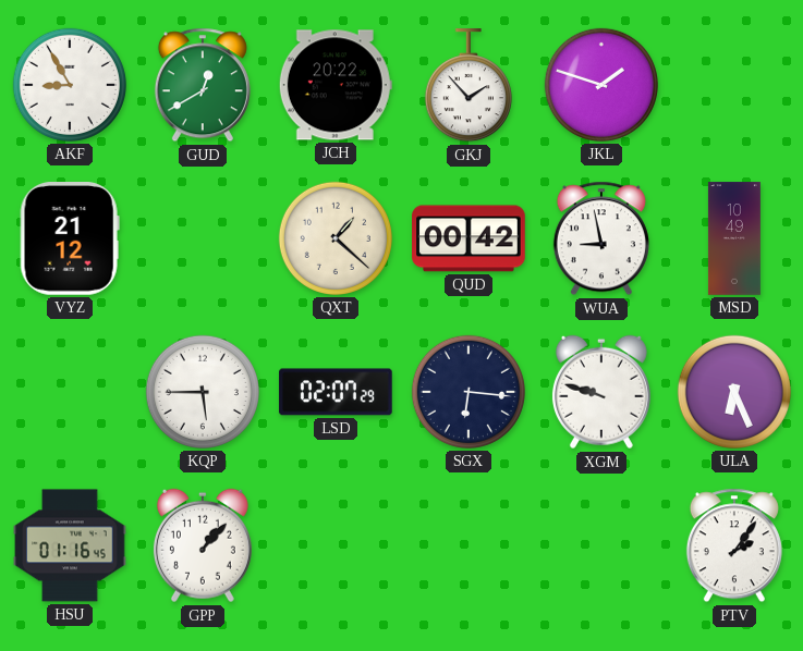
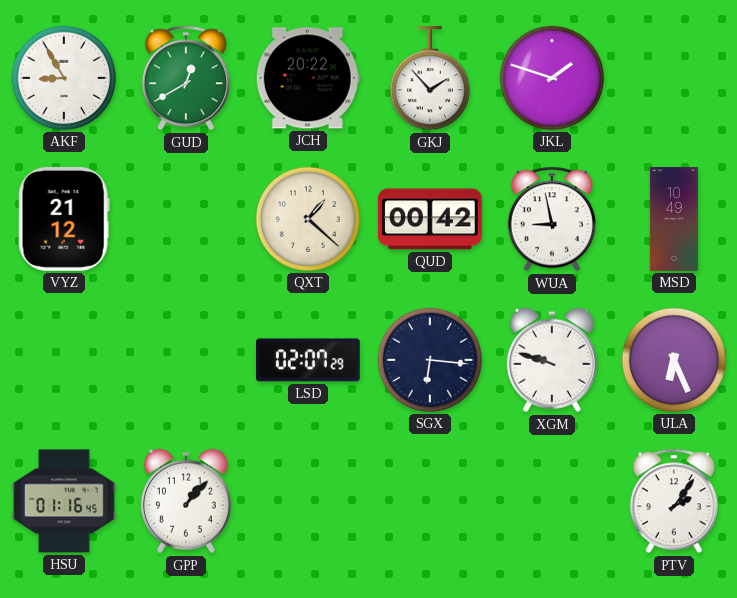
KQP: 5:45 -> none
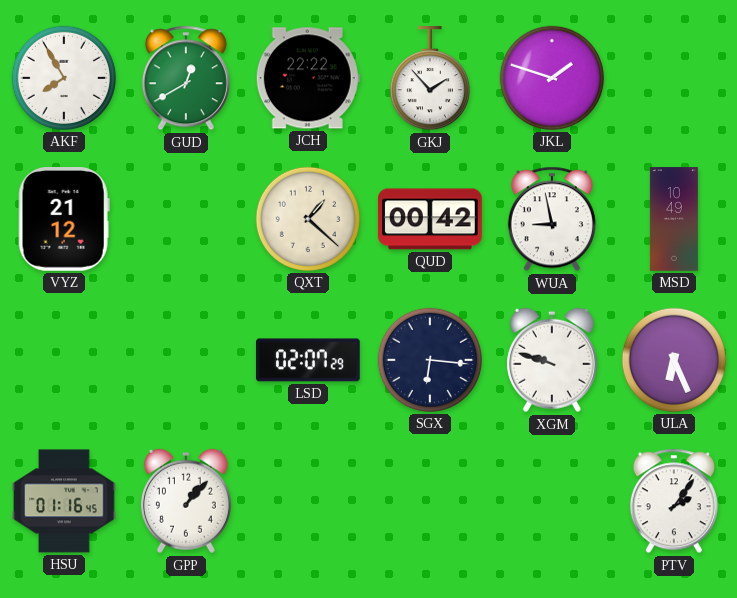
AKF: 8:55 -> 7:55
JCH: 20:22 -> 22:22
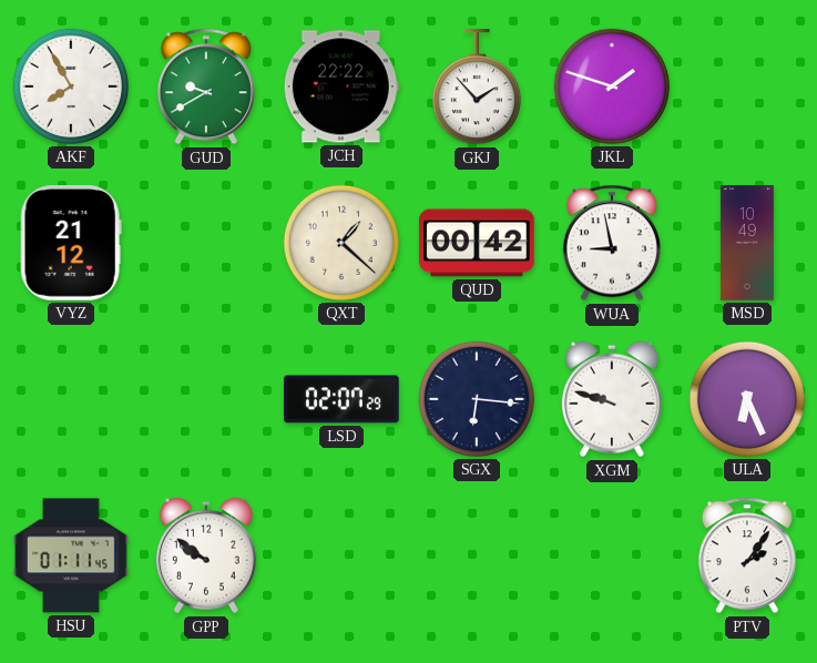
GUD: 12:40 -> 9:40
HSU: 01:16 -> 01:11
GPP: 1:07 -> 9:51
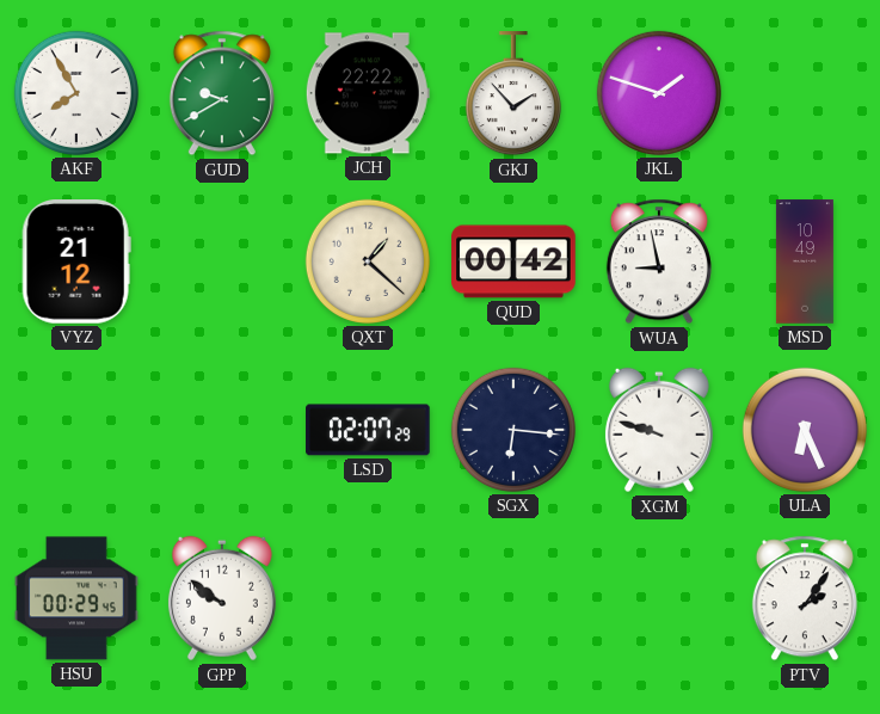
HSU: 01:11 -> 00:29
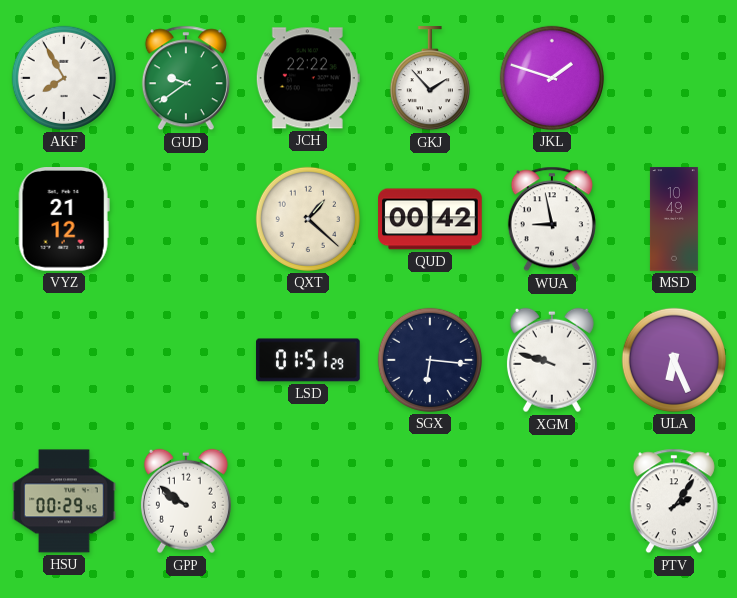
GUD: 9:40 -> 9:39
LSD: 02:07 -> 01:51
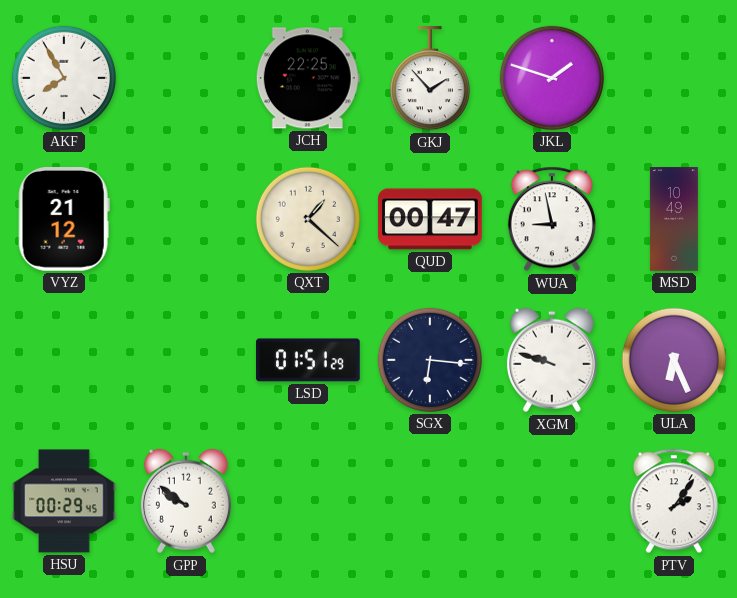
GUD: 9:39 -> none
JCH: 22:22 -> 22:25
QUD: 00:42 -> 00:47
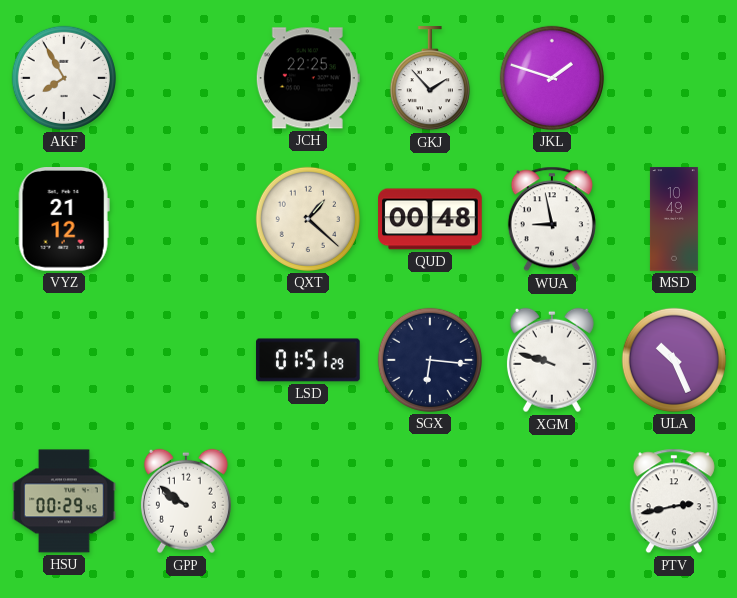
QUD: 00:47 -> 00:48
ULA: 6:26 -> 10:26
PTV: 2:06 -> 2:43
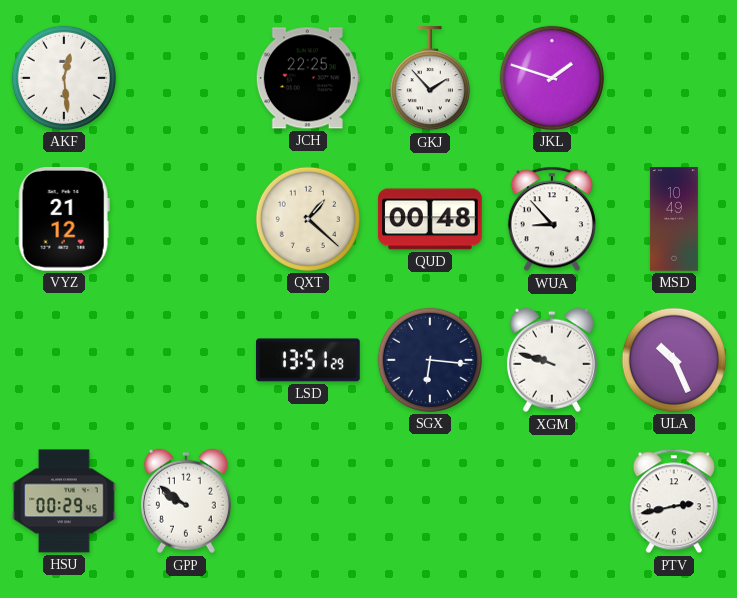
AKF: 7:55 -> 12:29
WUA: 8:58 -> 8:53
LSD: 01:51 -> 13:51
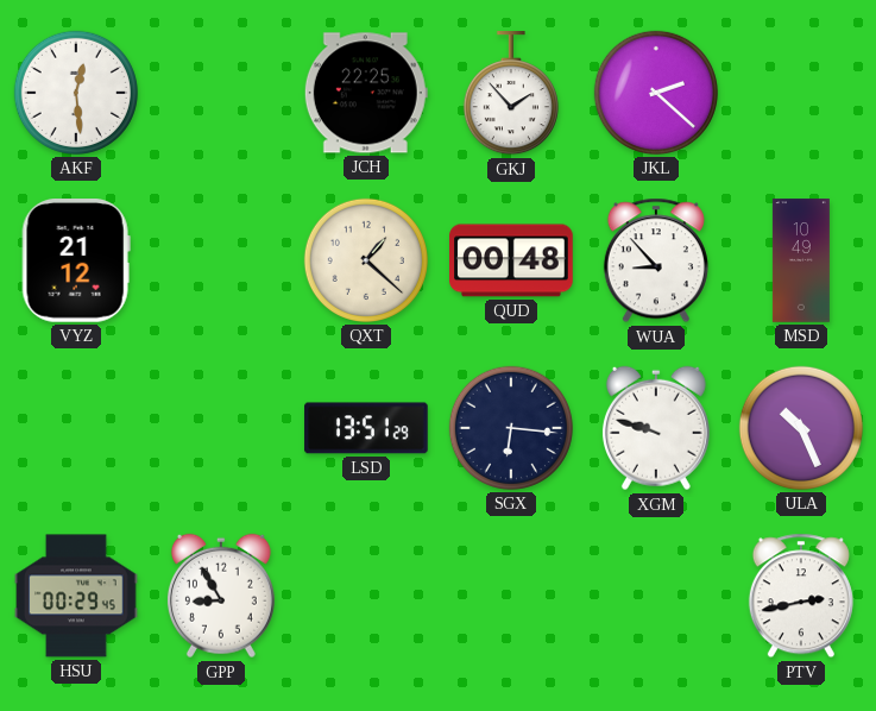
JKL: 1:48 -> 2:22
GPP: 9:51 -> 8:55
